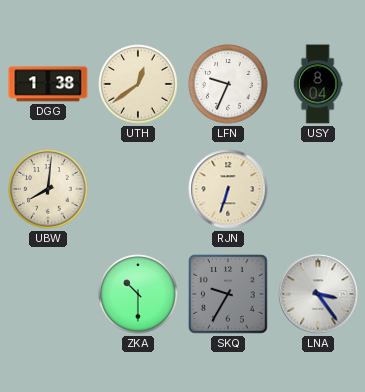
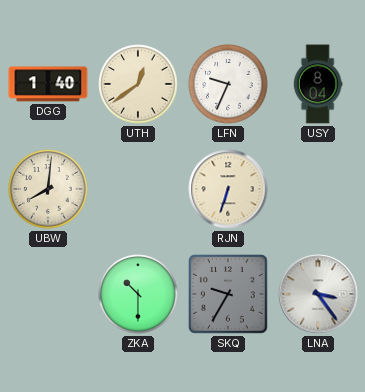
DGG: 1:38 -> 1:40
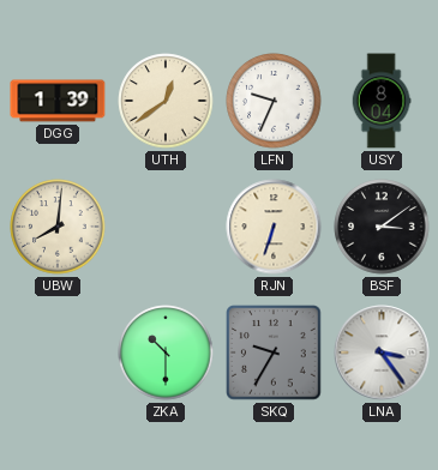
DGG: 1:40 -> 1:39
BSF: none -> 3:09
